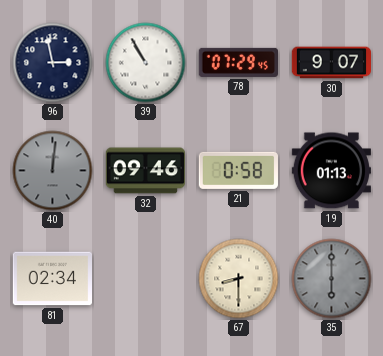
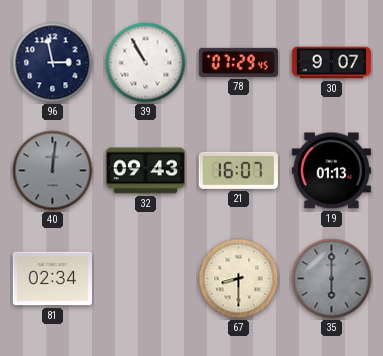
32: 09:46 -> 09:43
21: 0:58 -> 16:07
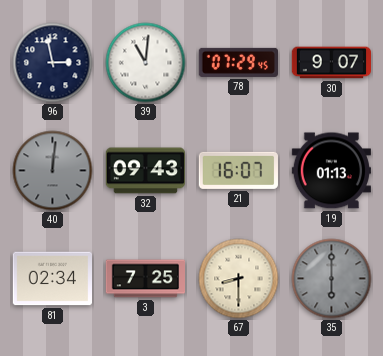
39: 10:55 -> 11:01
3: none -> 7:25
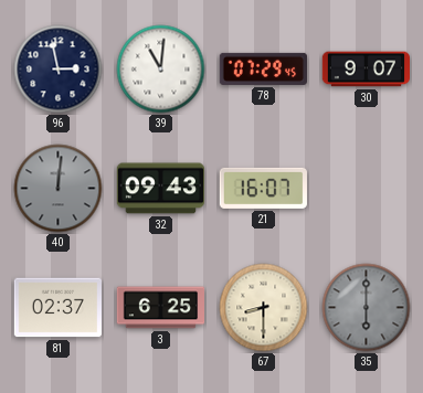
19: 01:13 -> none
81: 02:34 -> 02:37
3: 7:25 -> 6:25
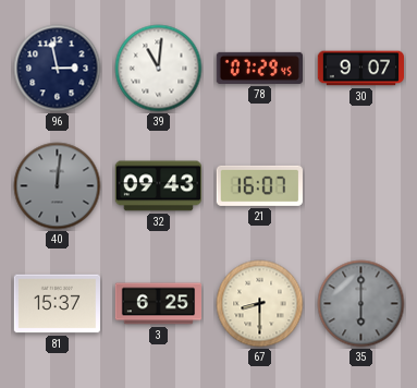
81: 02:37 -> 15:37
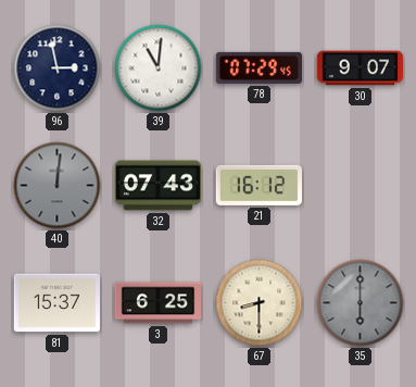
32: 09:43 -> 07:43
21: 16:07 -> 16:12
